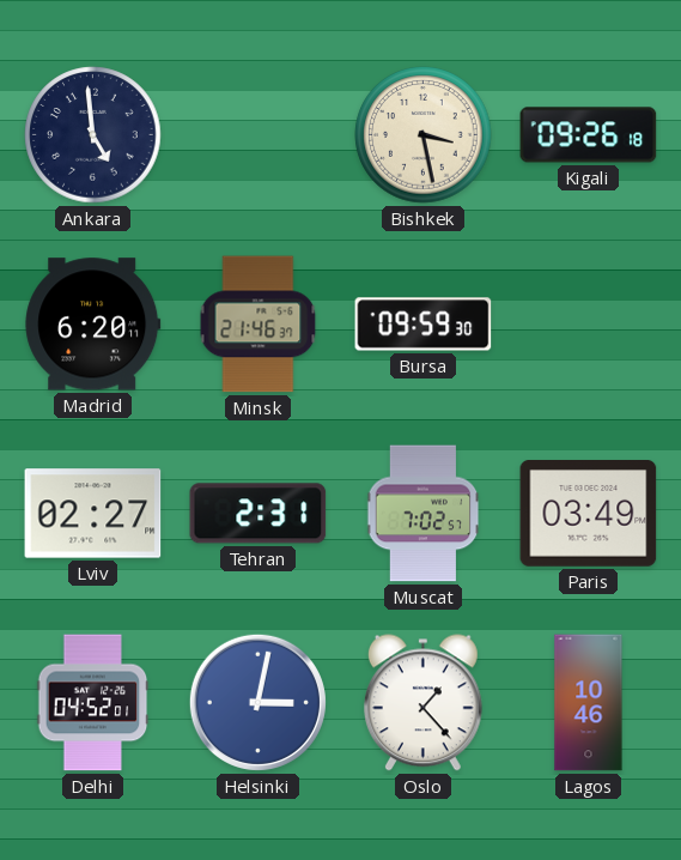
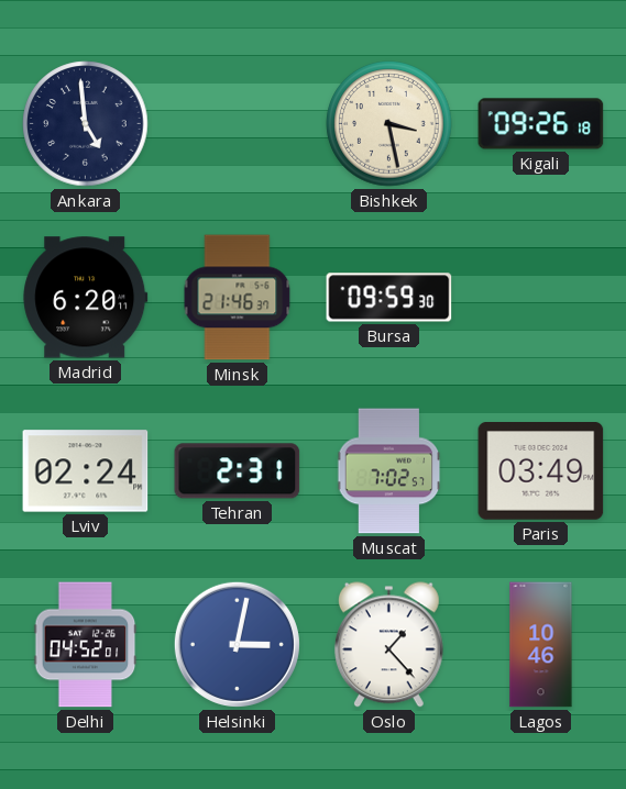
Lviv: 02:27 -> 02:24
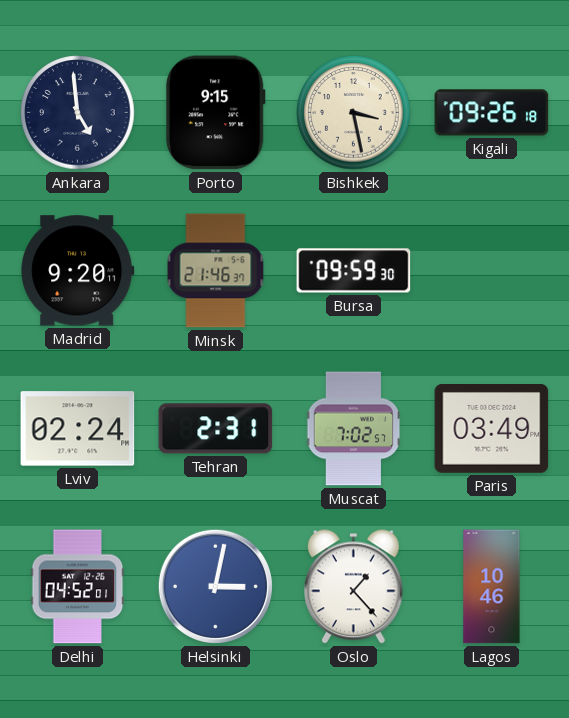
Porto: none -> 9:15
Madrid: 6:20 -> 9:20
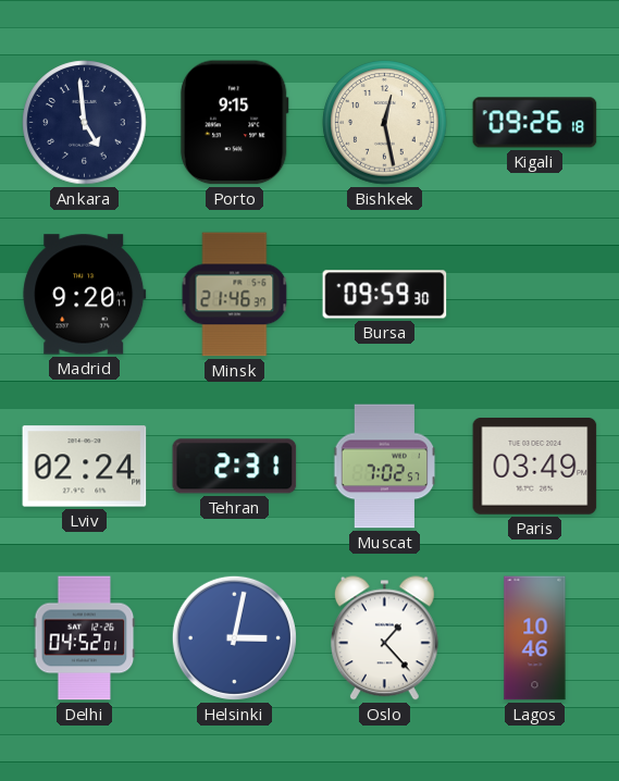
Bishkek: 3:28 -> 12:28
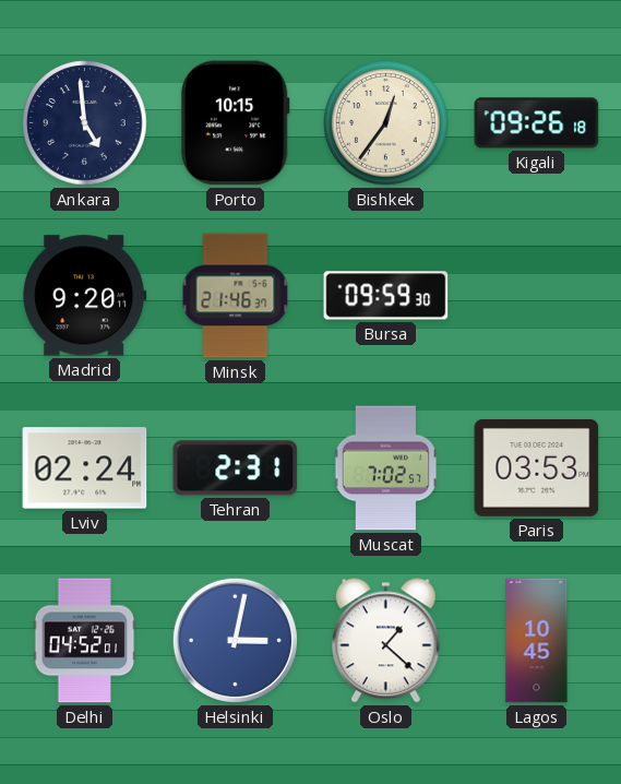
Porto: 9:15 -> 10:15
Bishkek: 12:28 -> 12:36
Paris: 03:49 -> 03:53
Oslo: 1:23 -> 1:22
Lagos: 10:46 -> 10:45
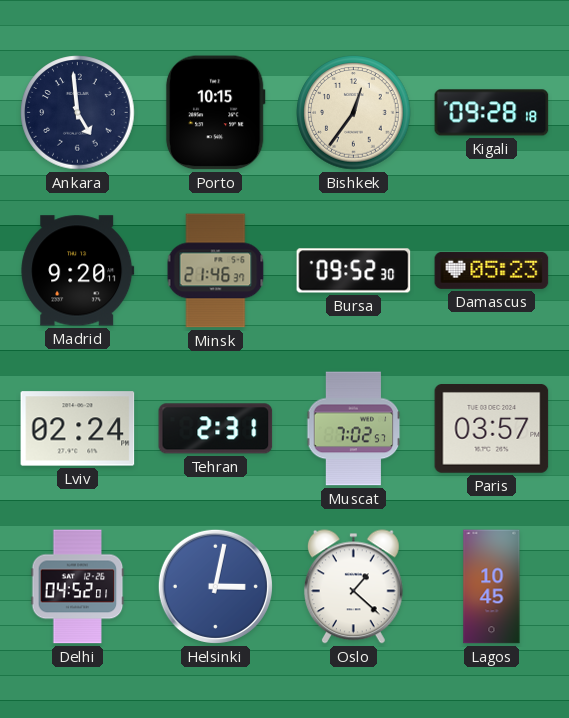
Kigali: 09:26 -> 09:28
Bursa: 09:59 -> 09:52
Damascus: none -> 05:23
Paris: 03:53 -> 03:57
